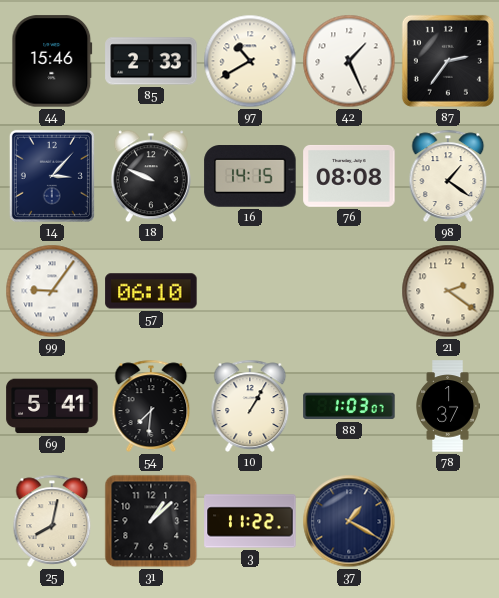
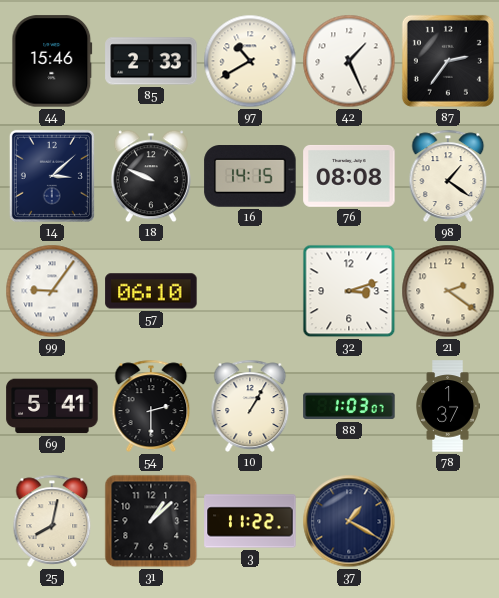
14: 3:07 -> 3:08
32: none -> 3:12
54: 7:31 -> 2:30
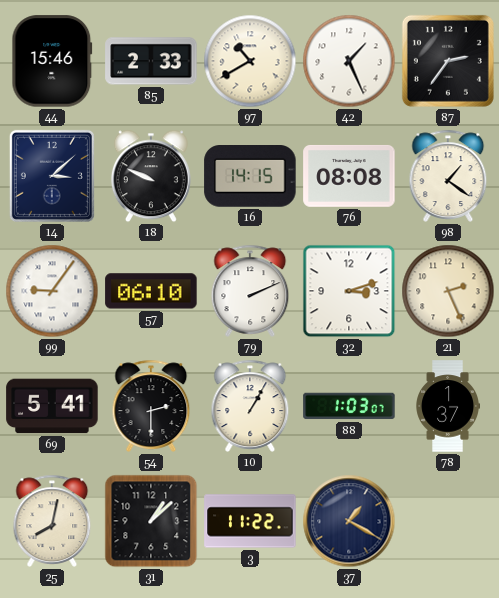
79: none -> 2:11
21: 2:21 -> 2:26
